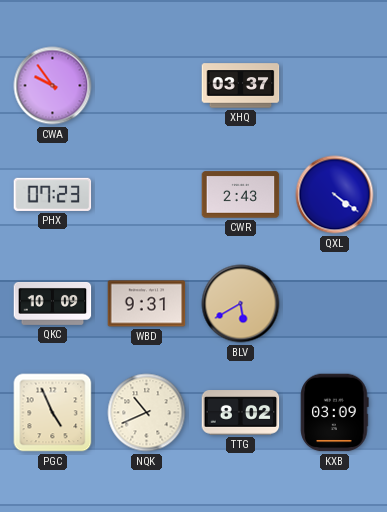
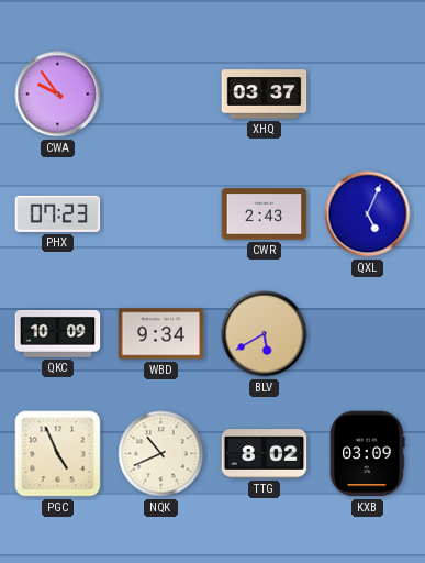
QXL: 4:21 -> 5:04
WBD: 9:31 -> 9:34
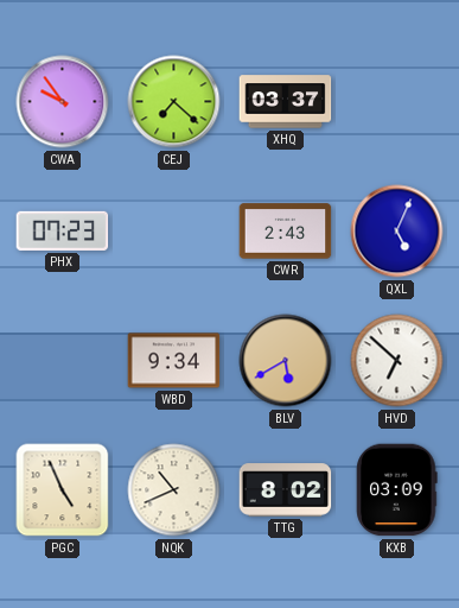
CEJ: none -> 7:22
QKC: 10:09 -> none
HVD: none -> 6:52
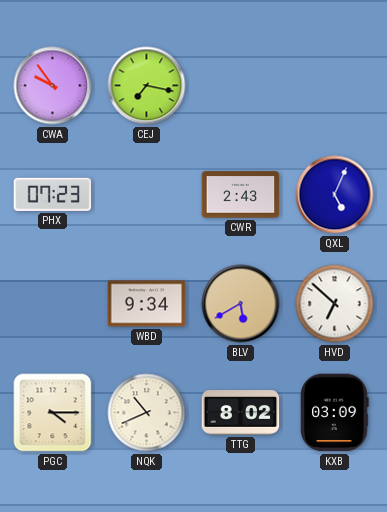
CEJ: 7:22 -> 7:17
XHQ: 03:37 -> none
PGC: 4:56 -> 4:15
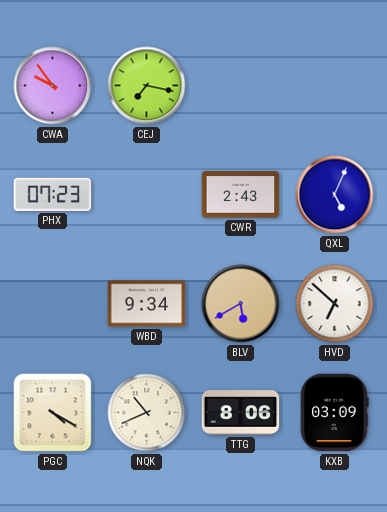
PGC: 4:15 -> 4:20
TTG: 8:02 -> 8:06
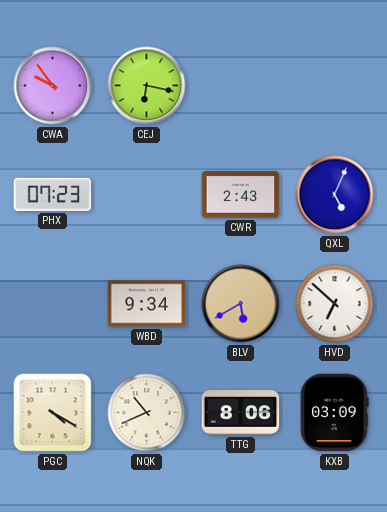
CEJ: 7:17 -> 6:17
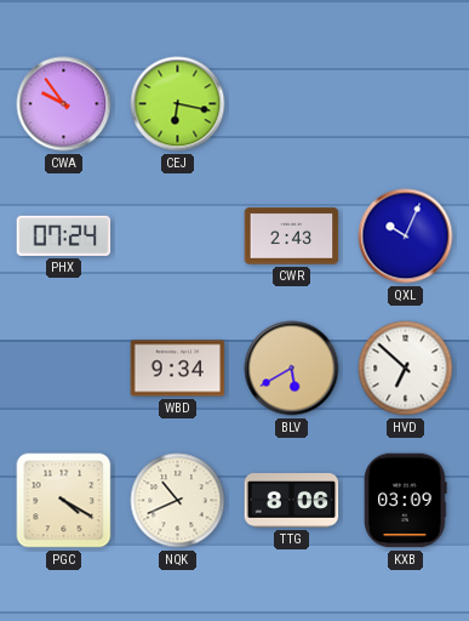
PHX: 07:23 -> 07:24
QXL: 5:04 -> 10:04
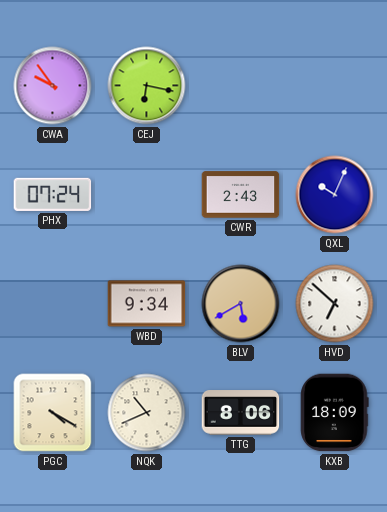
KXB: 03:09 -> 18:09
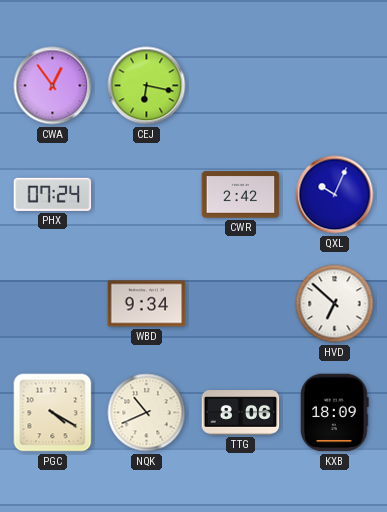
CWA: 9:54 -> 12:54
CWR: 2:43 -> 2:42
BLV: 5:40 -> none
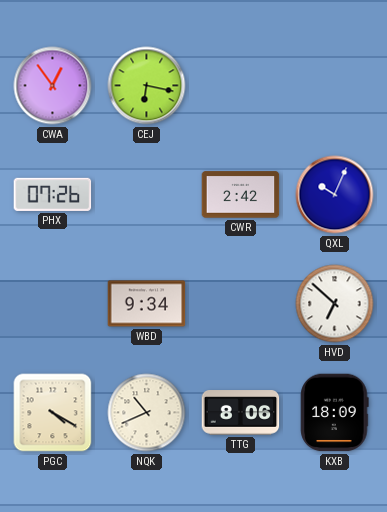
PHX: 07:24 -> 07:26
